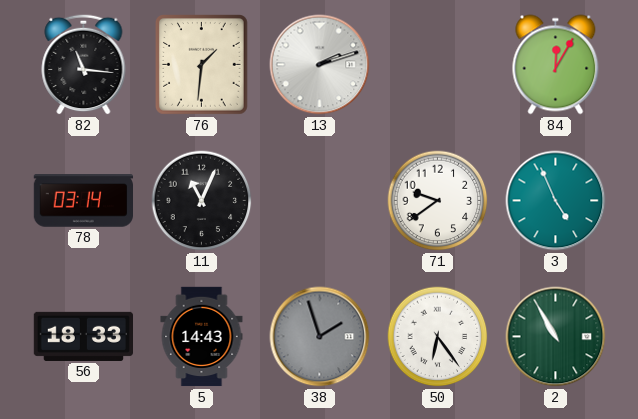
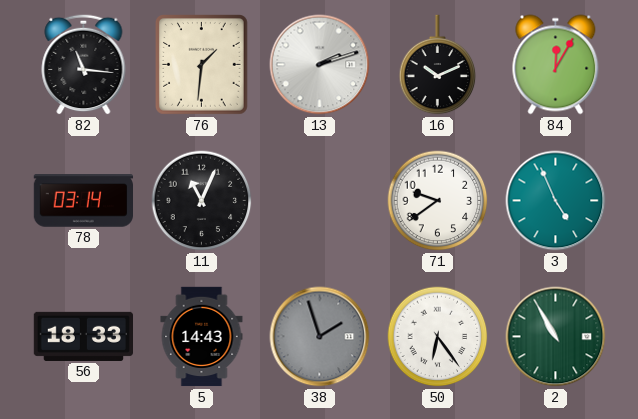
16: none -> 10:11
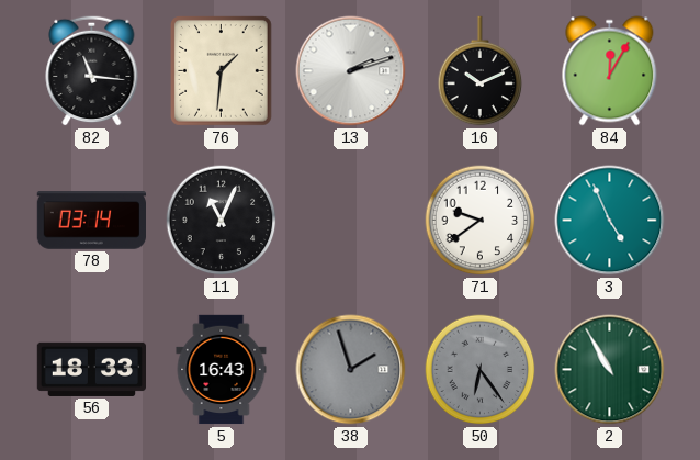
5: 14:43 -> 16:43
50 dial: white -> grey
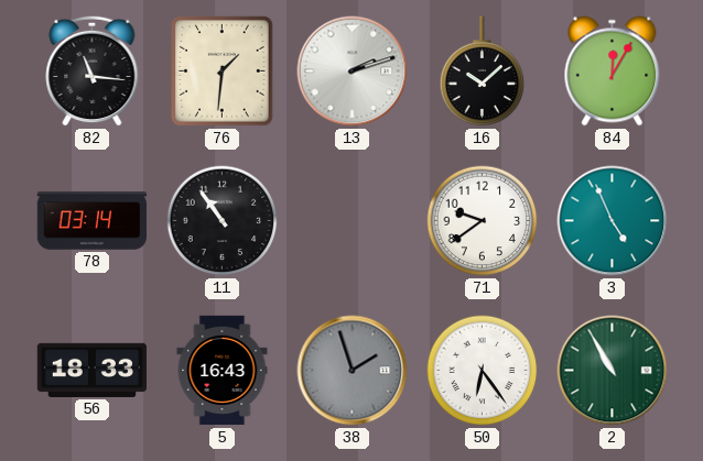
16: 10:11 -> 10:08
11: 11:04 -> 10:54
50 dial: grey -> white
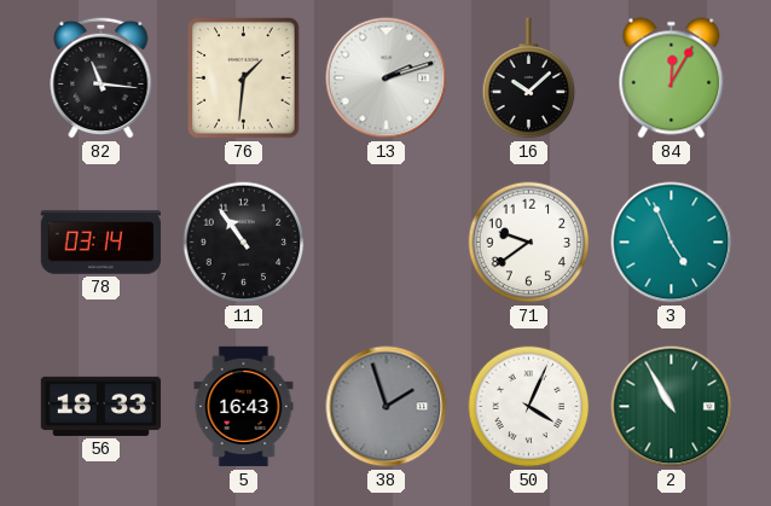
50: 6:24 -> 4:04
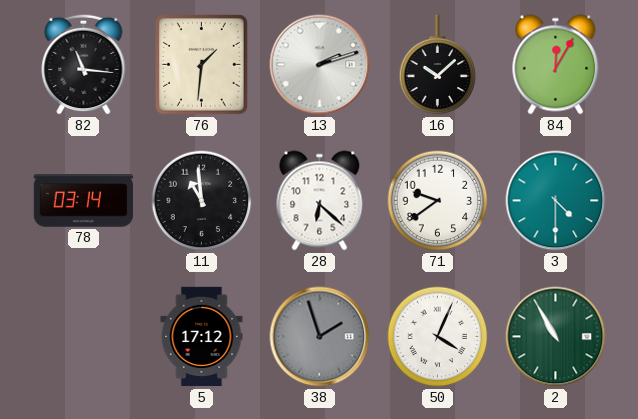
11: 10:54 -> 10:59
28: none -> 6:22
3: 4:56 -> 4:30
56: 18:33 -> none
5: 16:43 -> 17:12
